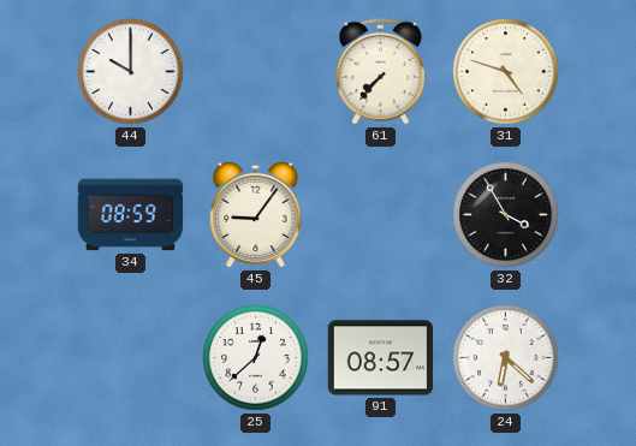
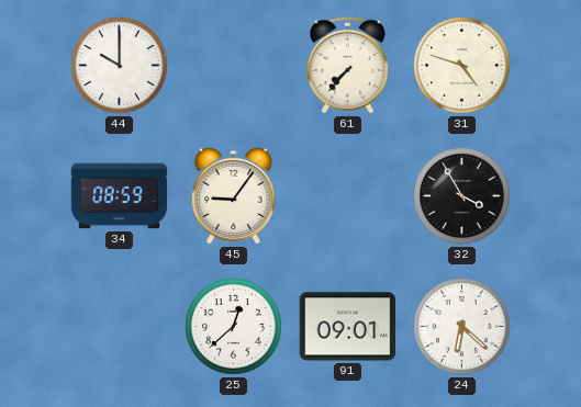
91: 08:57 -> 09:01
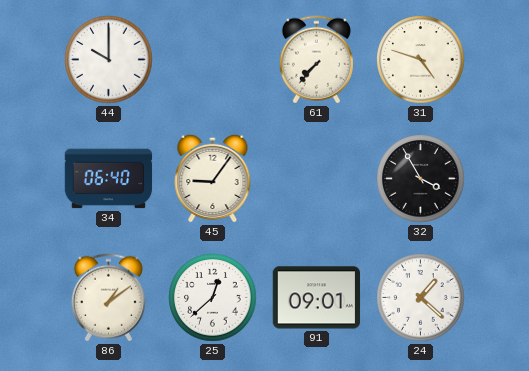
34: 08:59 -> 06:40
86: none -> 1:09
24: 6:22 -> 1:22
